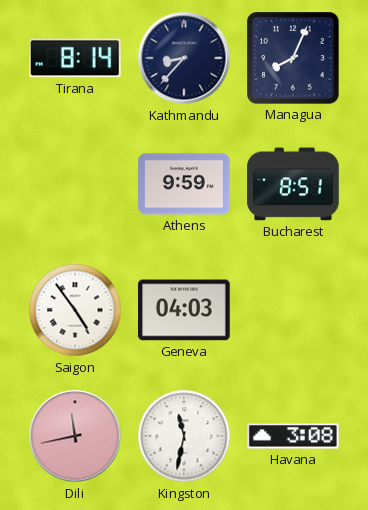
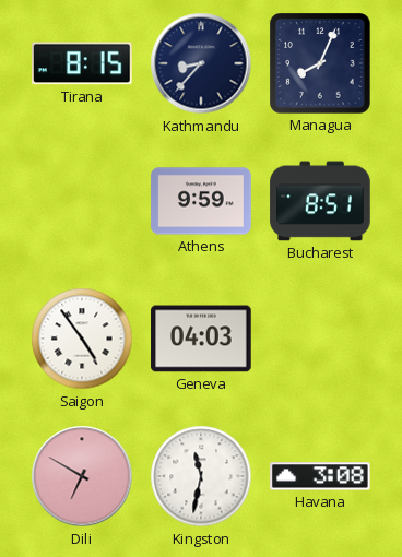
Tirana: 8:14 -> 8:15
Dili: 11:43 -> 6:50
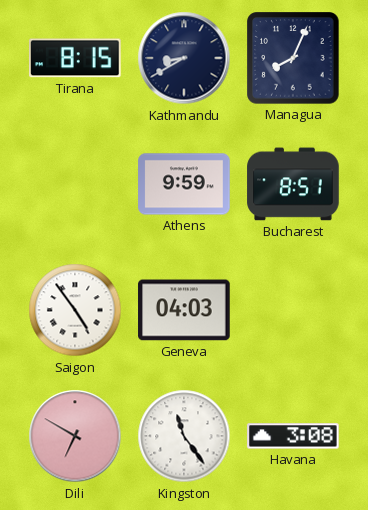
Kathmandu: 8:37 -> 8:40
Kingston: 11:32 -> 11:24
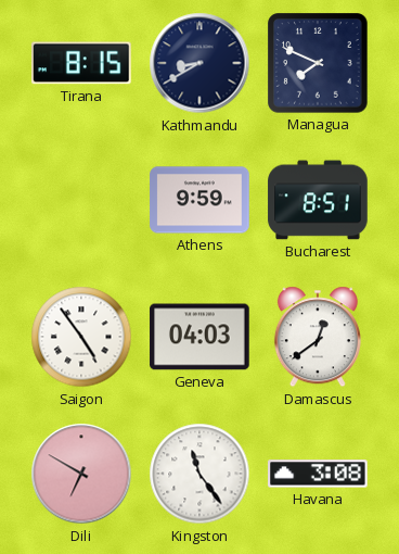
Managua: 8:04 -> 7:49
Damascus: none -> 12:39
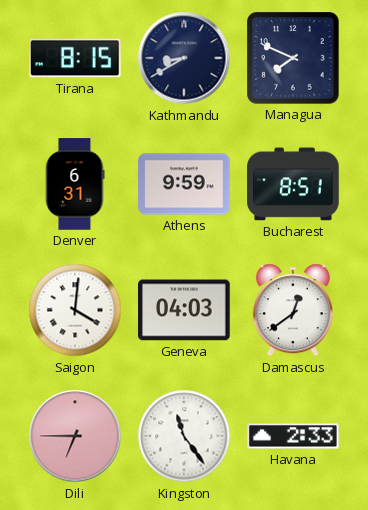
Denver: none -> 6:31
Saigon: 4:54 -> 4:01
Dili: 6:50 -> 6:45
Havana: 3:08 -> 2:33
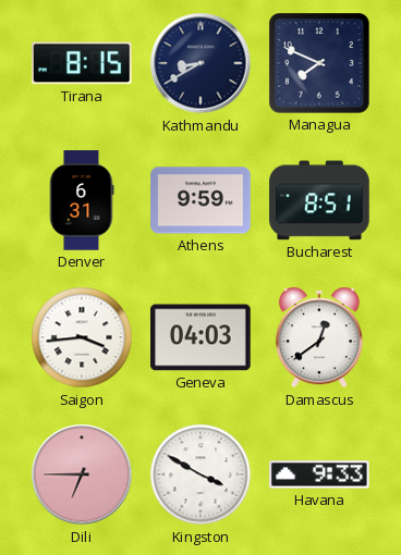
Saigon: 4:01 -> 3:44
Kingston: 11:24 -> 3:50
Havana: 2:33 -> 9:33
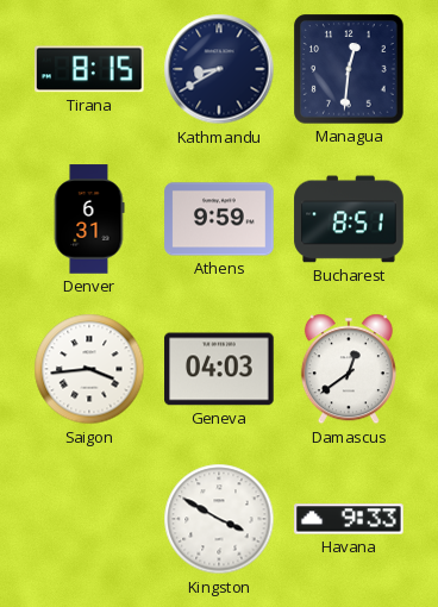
Managua: 7:49 -> 12:31
Dili: 6:45 -> none
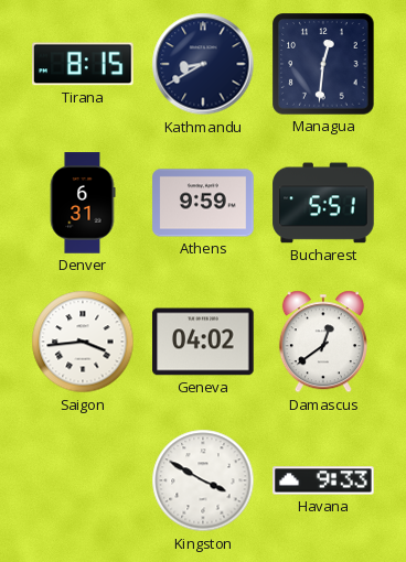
Bucharest: 8:51 -> 5:51
Geneva: 04:03 -> 04:02
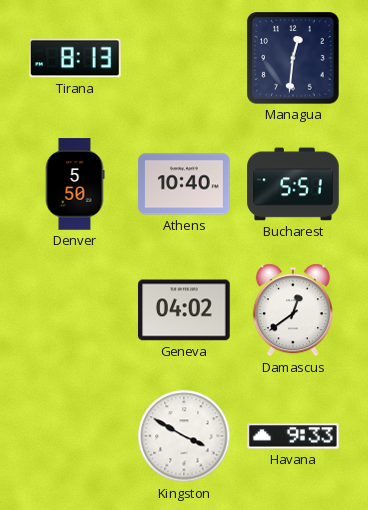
Tirana: 8:15 -> 8:13
Kathmandu: 8:40 -> none
Denver: 6:31 -> 5:50
Athens: 9:59 -> 10:40
Saigon: 3:44 -> none
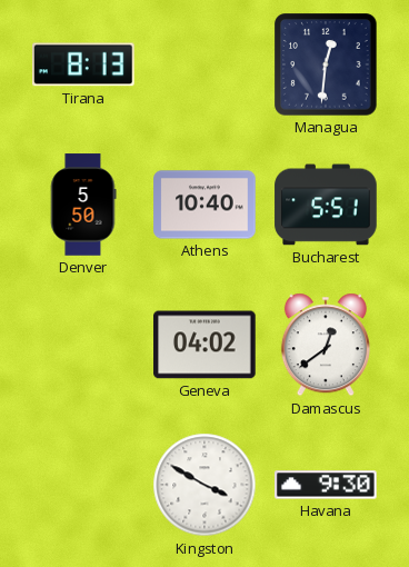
Havana: 9:33 -> 9:30
